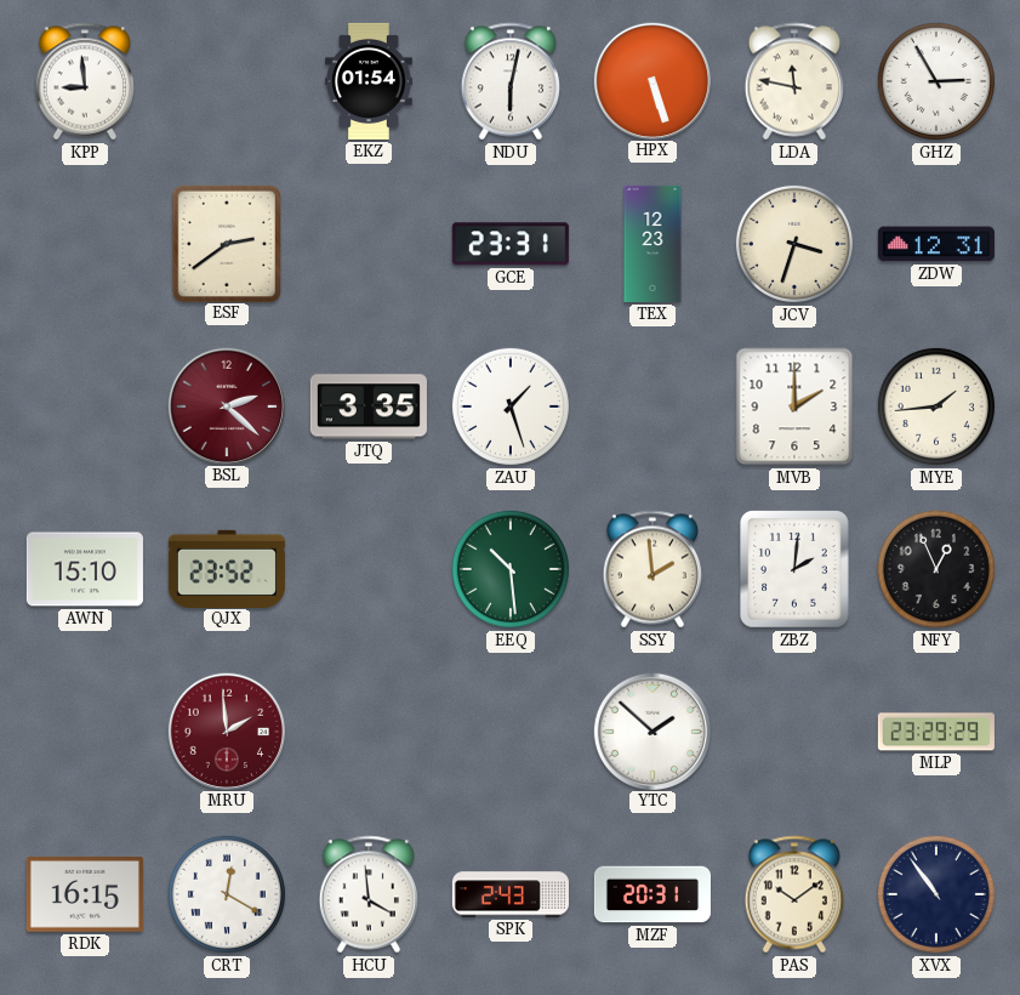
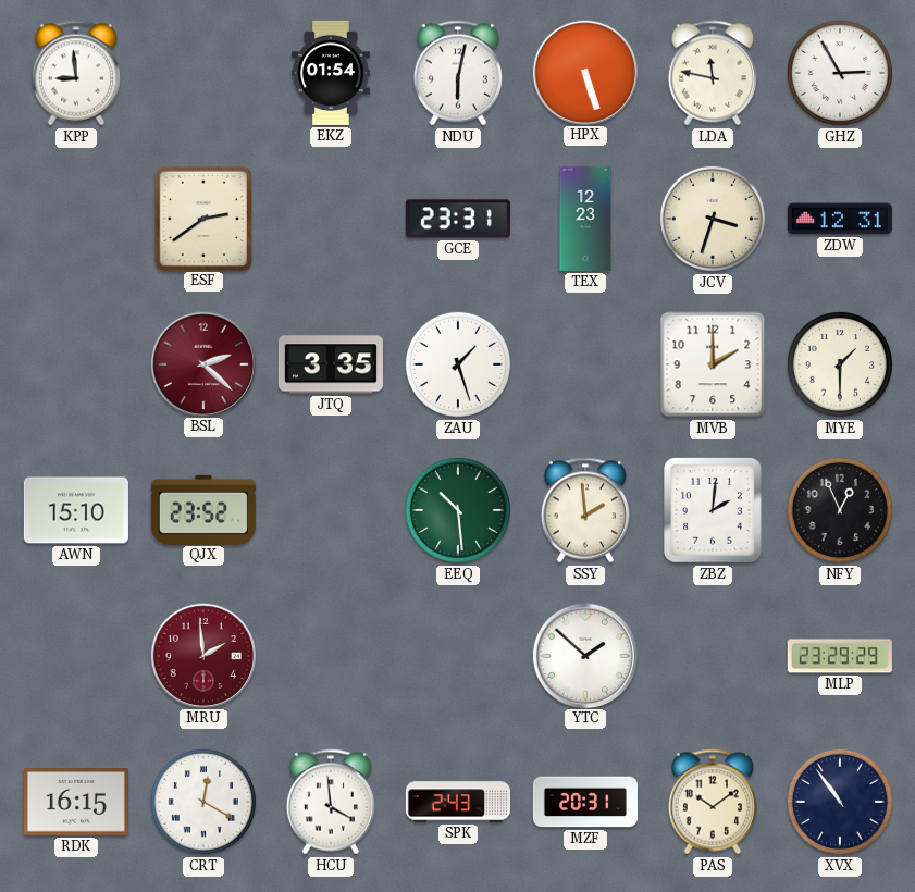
MYE: 1:44 -> 1:30
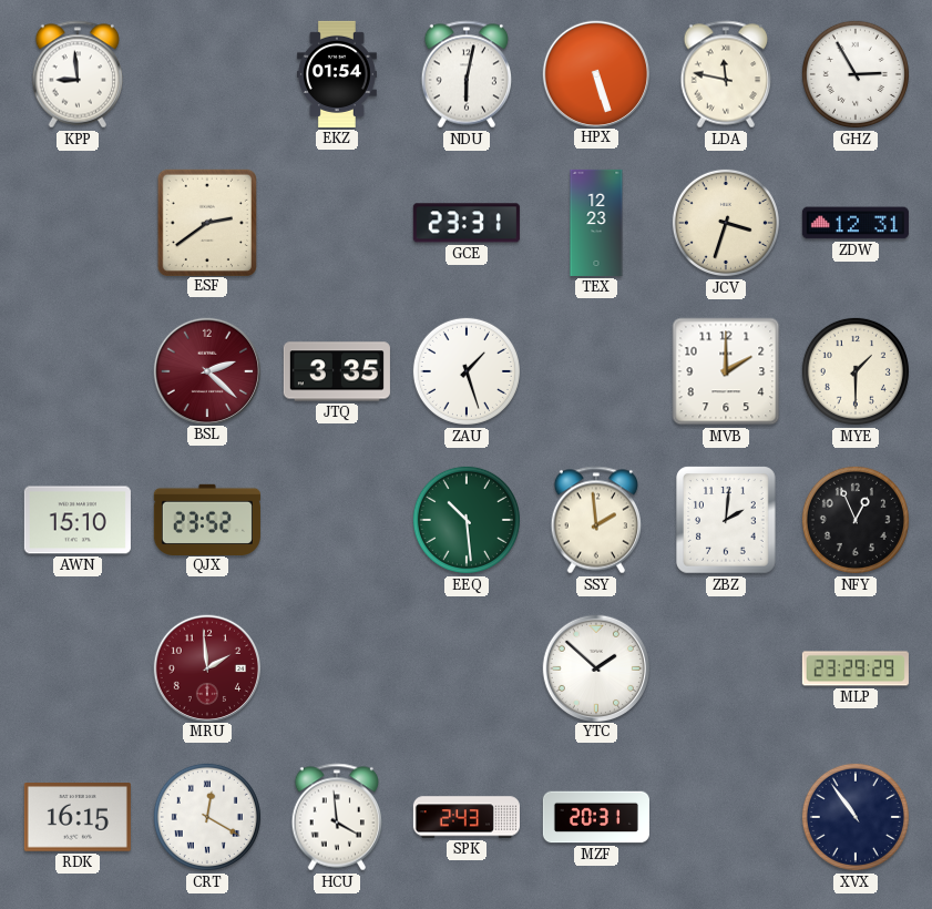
PAS: 10:09 -> none
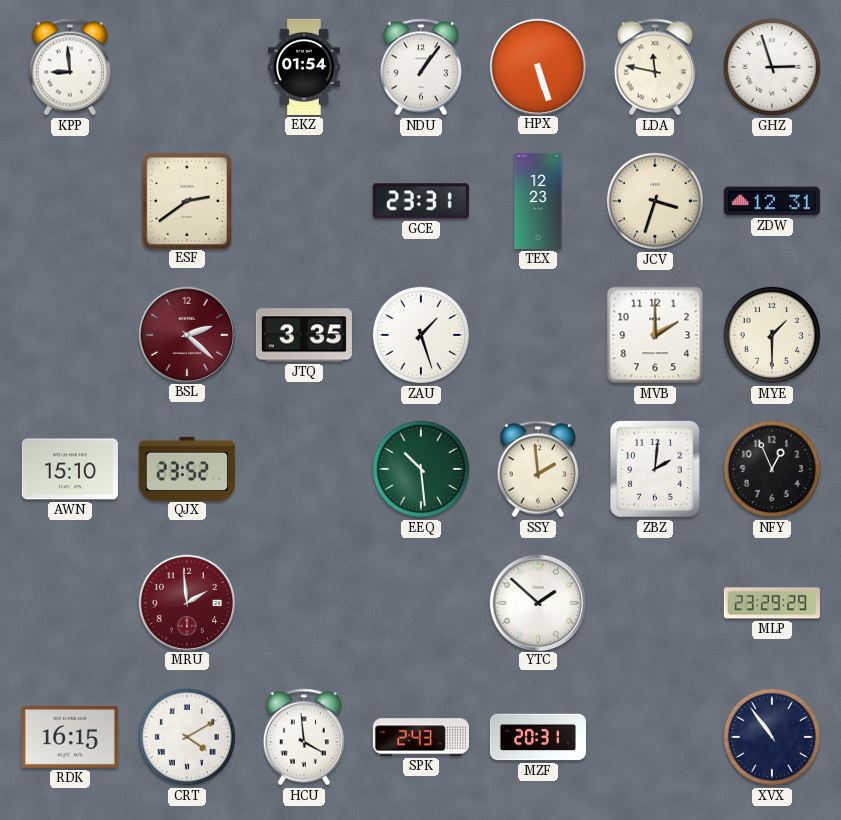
NDU: 6:02 -> 1:06
GHZ: 2:55 -> 2:57
CRT: 12:20 -> 4:10
